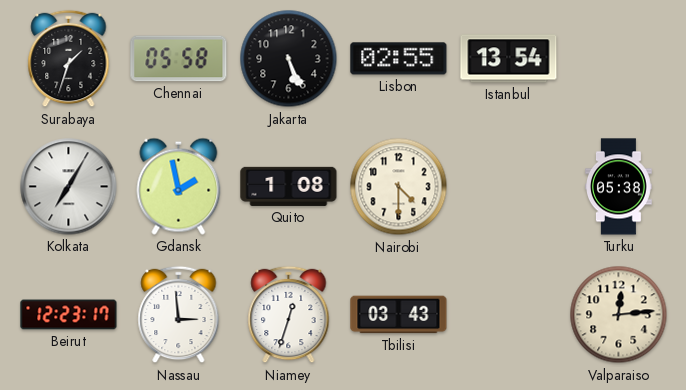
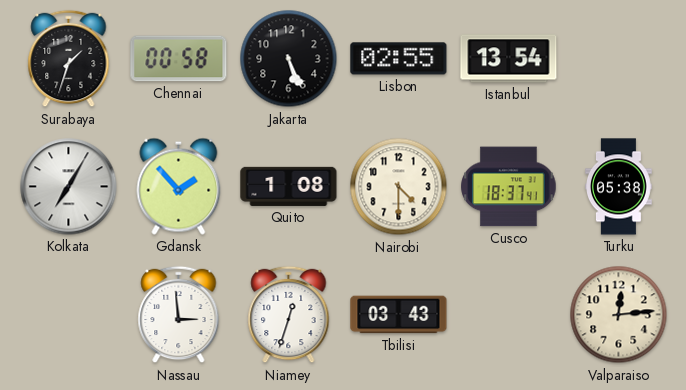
Chennai: 05:58 -> 00:58
Gdansk: 1:58 -> 1:53
Cusco: none -> 18:37
Beirut: 12:23 -> none
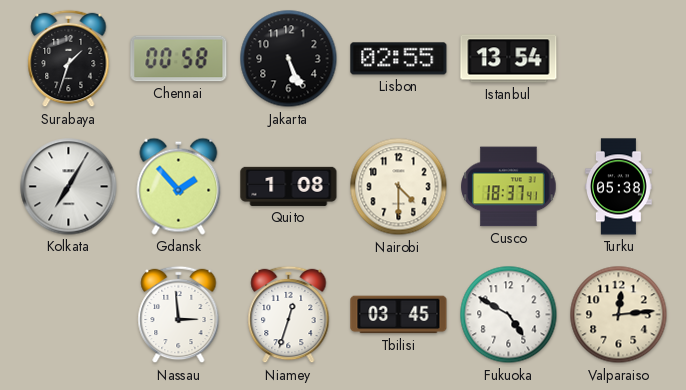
Tbilisi: 03:43 -> 03:45
Fukuoka: none -> 4:50
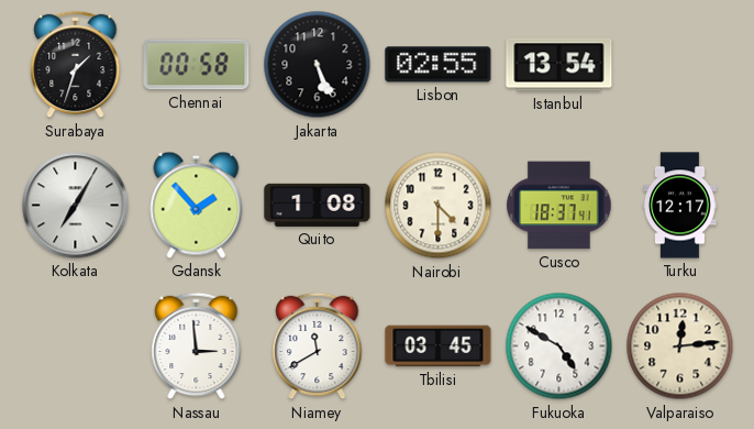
Turku: 05:38 -> 12:17
Niamey: 12:33 -> 11:40
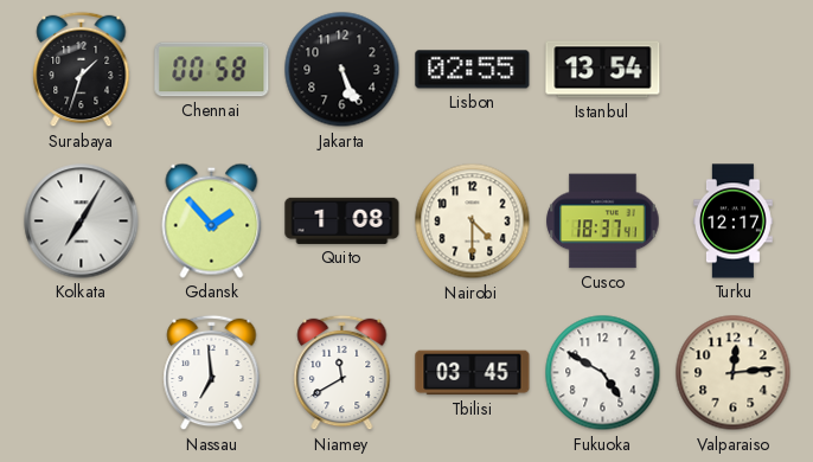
Nassau: 2:59 -> 6:59
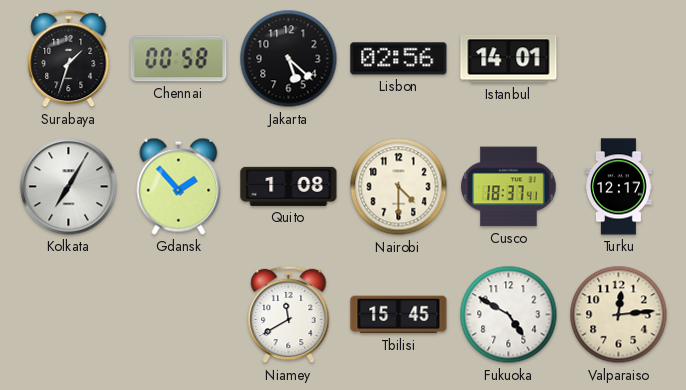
Jakarta: 5:26 -> 5:22
Lisbon: 02:55 -> 02:56
Istanbul: 13:54 -> 14:01
Nassau: 6:59 -> none
Tbilisi: 03:45 -> 15:45
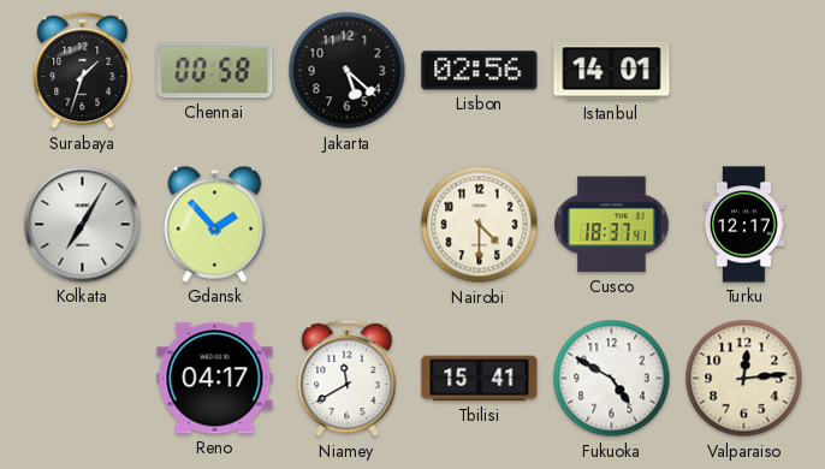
Quito: 1:08 -> none
Reno: none -> 04:17
Tbilisi: 15:45 -> 15:41
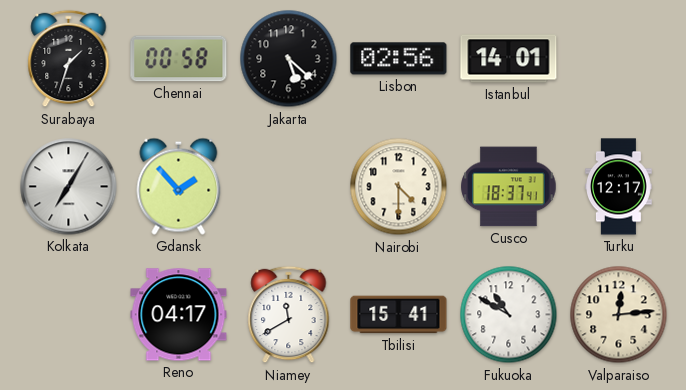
Fukuoka: 4:50 -> 10:50
